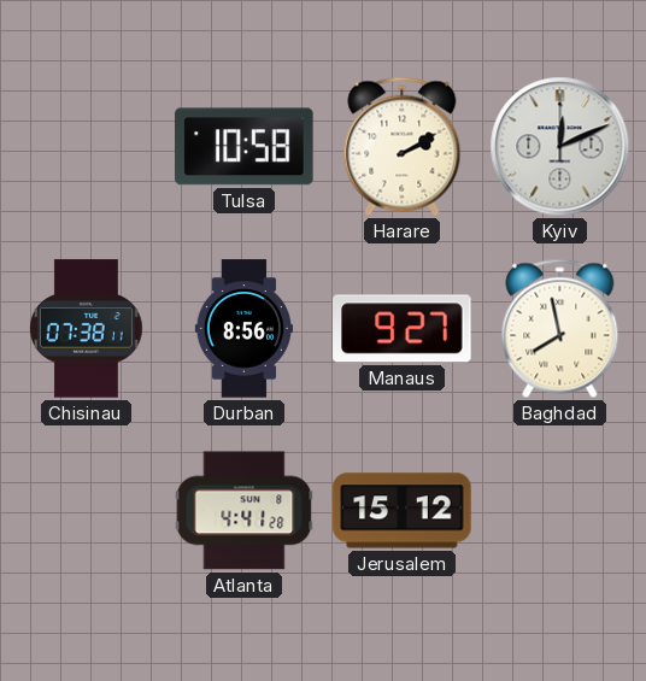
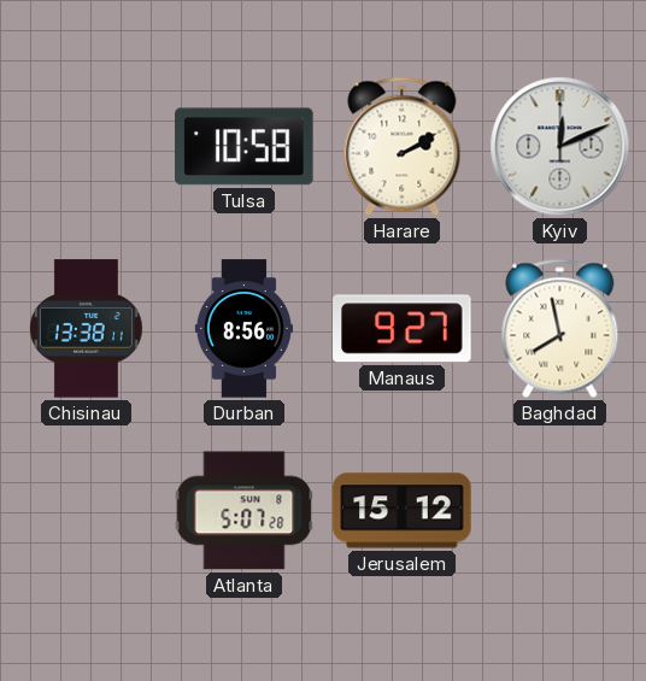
Chisinau: 07:38 -> 13:38
Atlanta: 4:41 -> 5:07
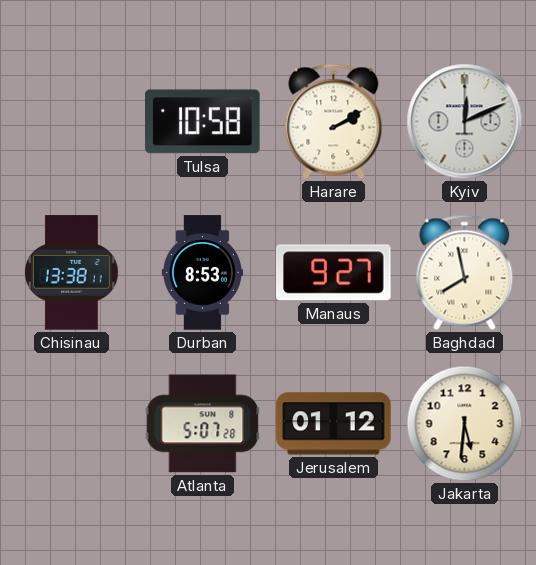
Durban: 8:56 -> 8:53
Jerusalem: 15:12 -> 01:12
Jakarta: none -> 5:31
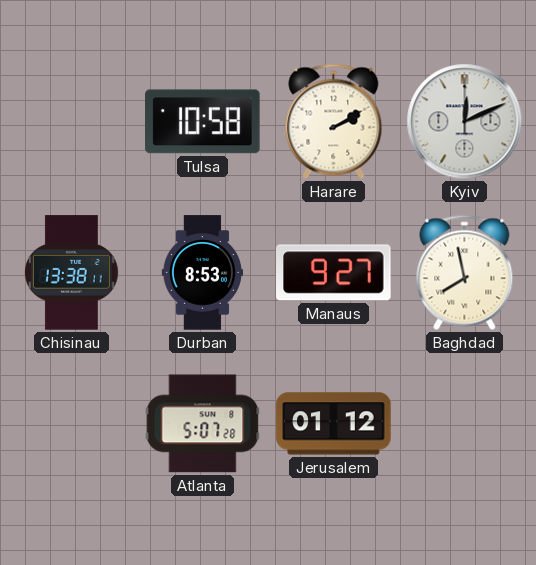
Jakarta: 5:31 -> none
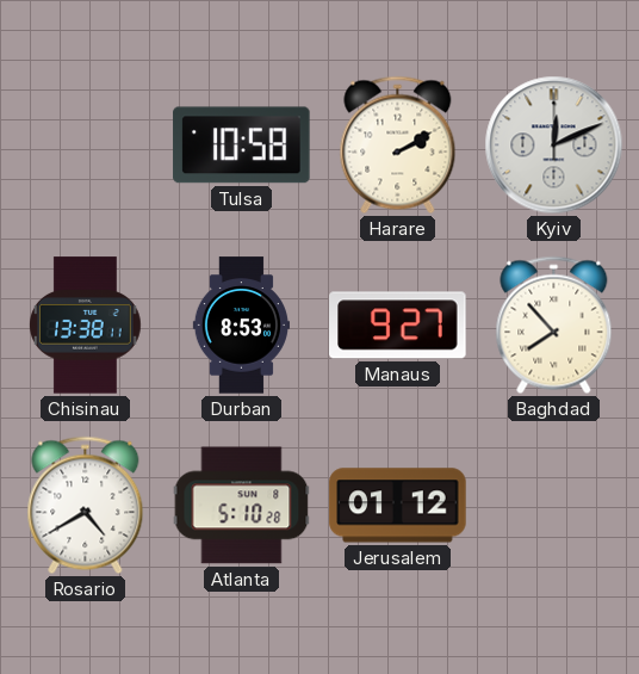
Baghdad: 7:58 -> 7:53
Rosario: none -> 4:40
Atlanta: 5:07 -> 5:10
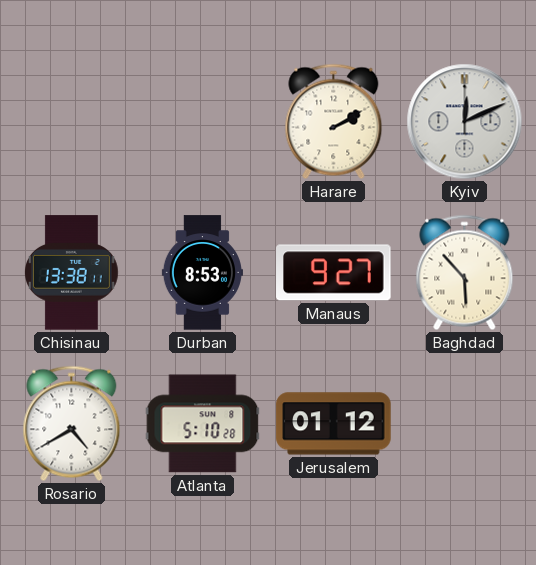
Tulsa: 10:58 -> none
Baghdad: 7:53 -> 5:53
